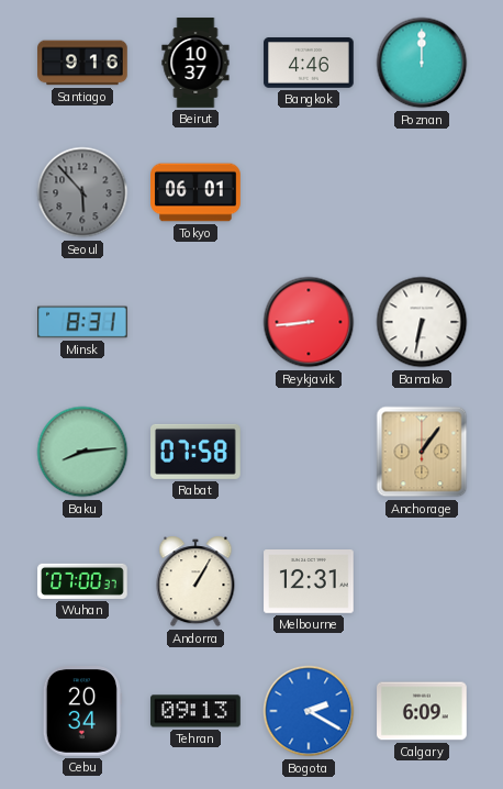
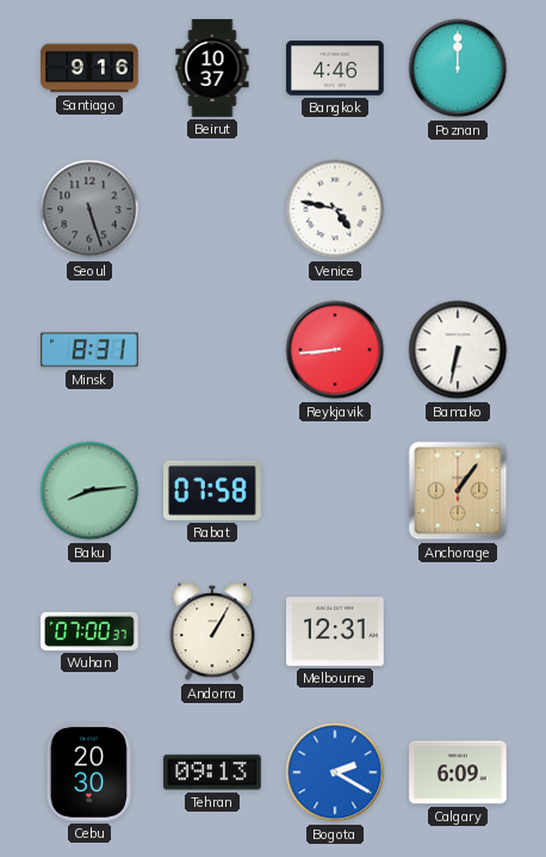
Seoul: 5:53 -> 5:27
Tokyo: 06:01 -> none
Venice: none -> 4:47
Cebu: 20:34 -> 20:30
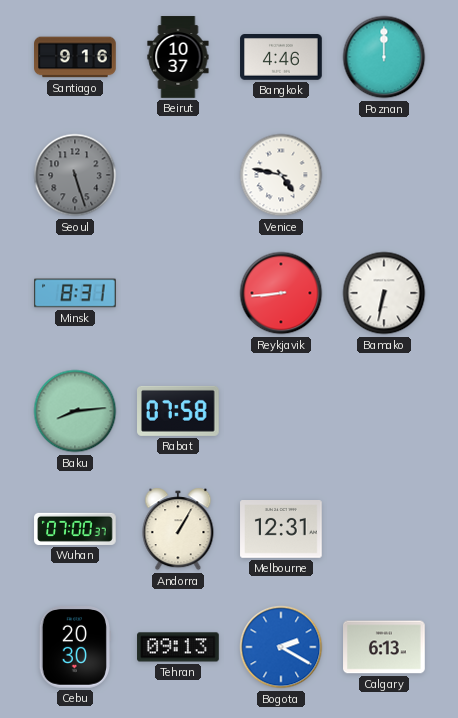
Anchorage: 1:06 -> none
Calgary: 6:09 -> 6:13
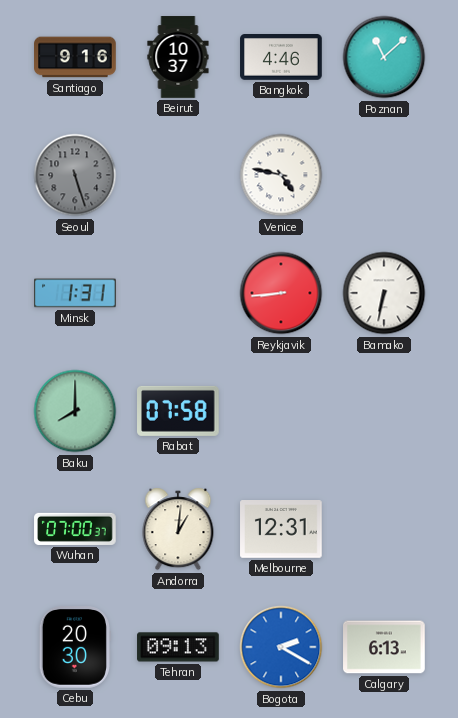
Poznan: 12:00 -> 11:08
Minsk: 8:31 -> 1:31
Baku: 8:14 -> 8:00
Andorra: 1:05 -> 1:01
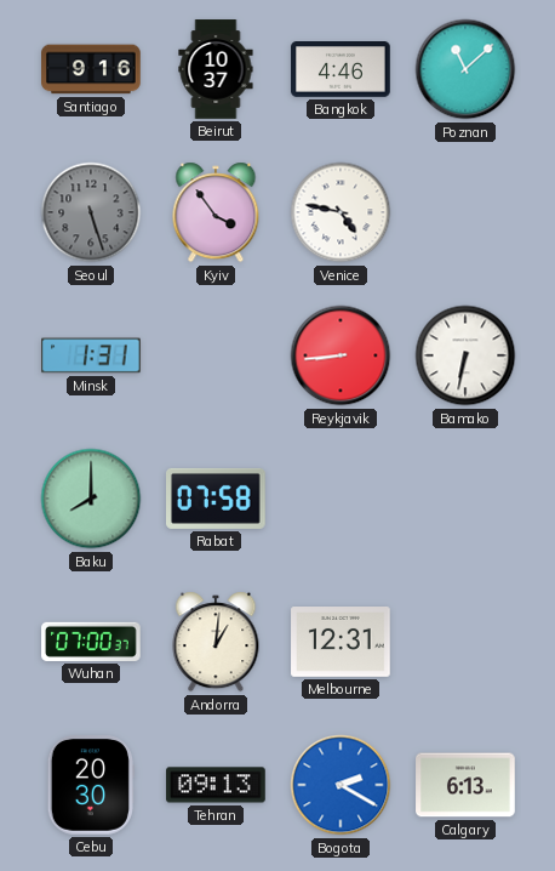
Kyiv: none -> 3:54
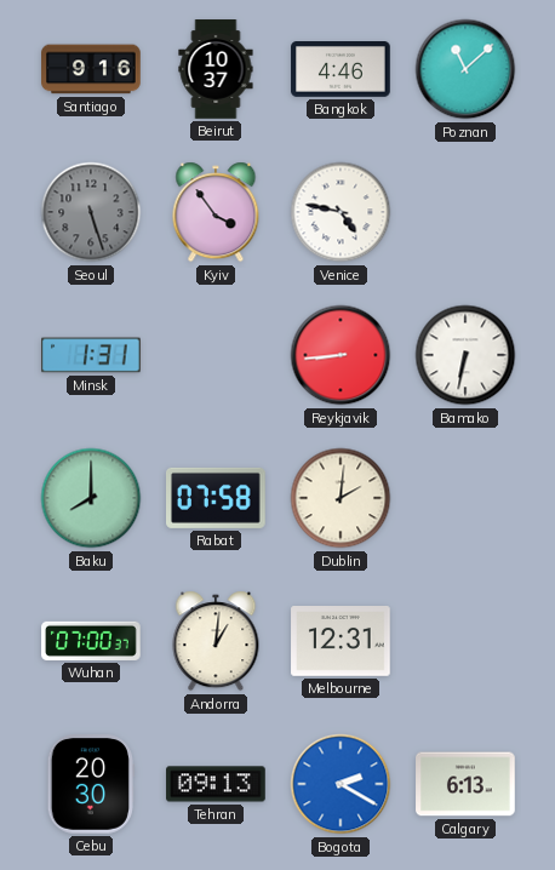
Dublin: none -> 2:01
